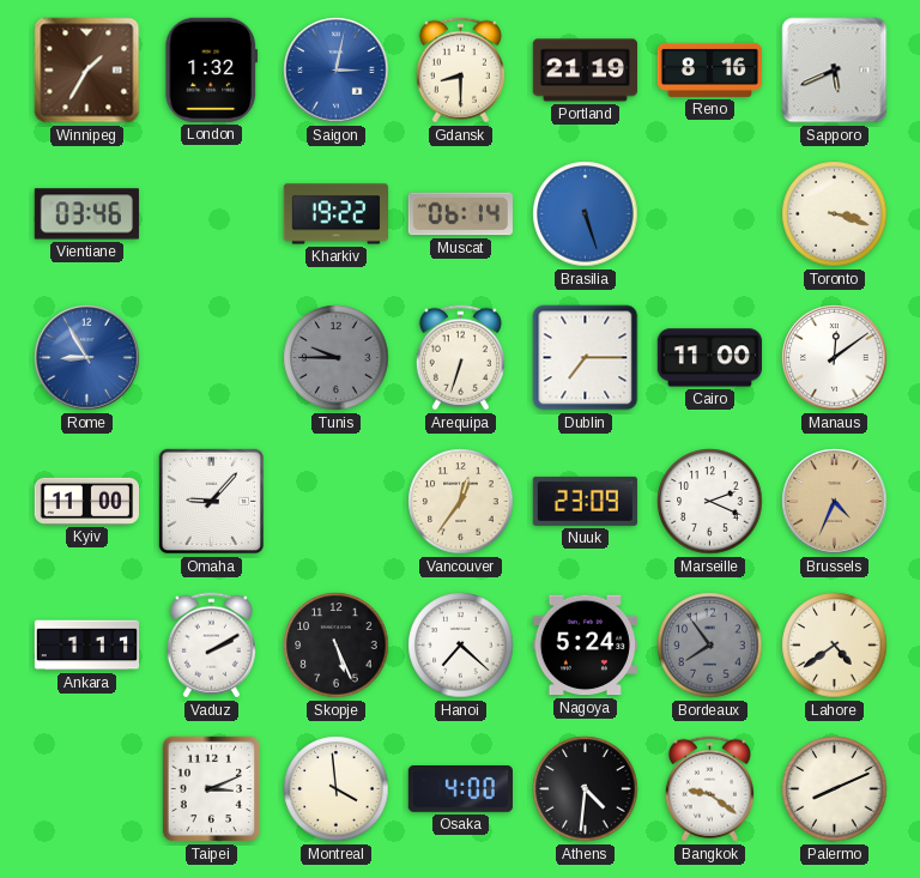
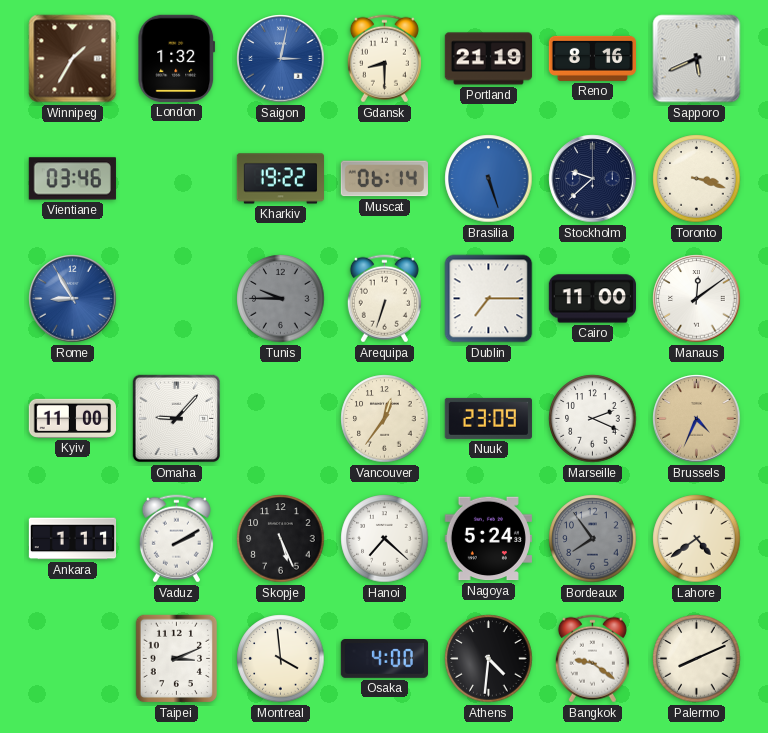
Stockholm: none -> 9:38
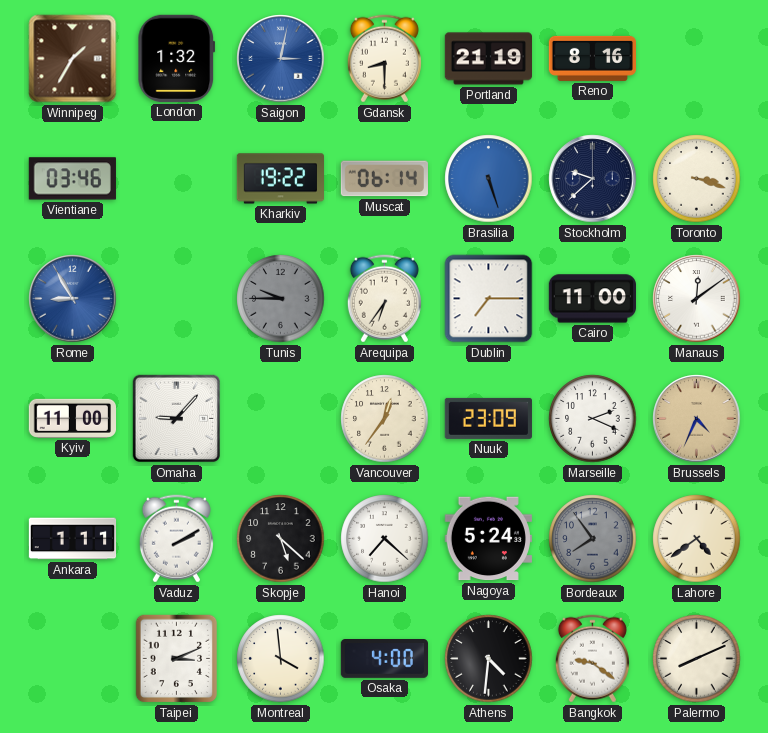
Sapporo: 5:41 -> none
Arequipa: 6:33 -> 6:36
Skopje: 5:26 -> 5:22
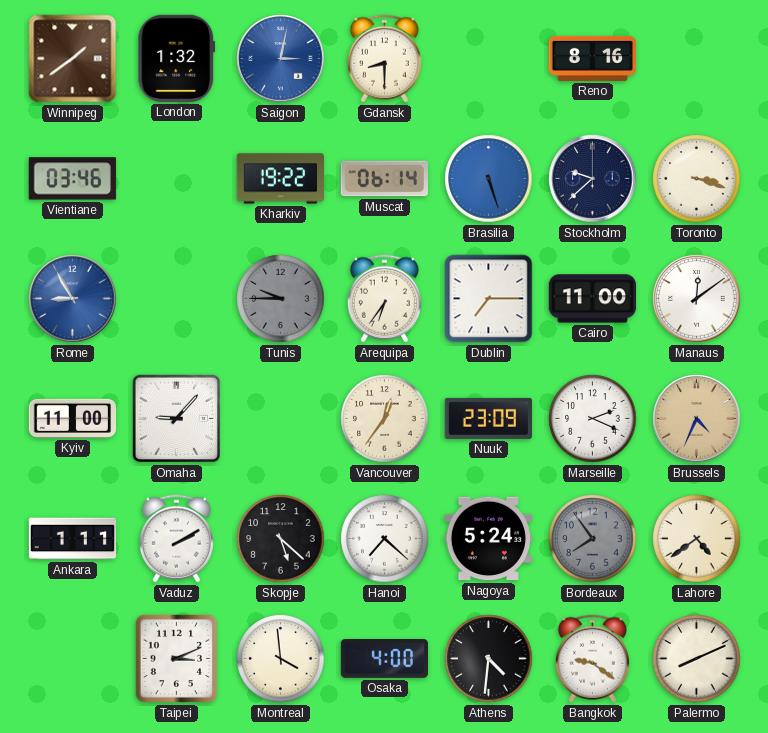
Winnipeg: 1:35 -> 1:39
Portland: 21:19 -> none
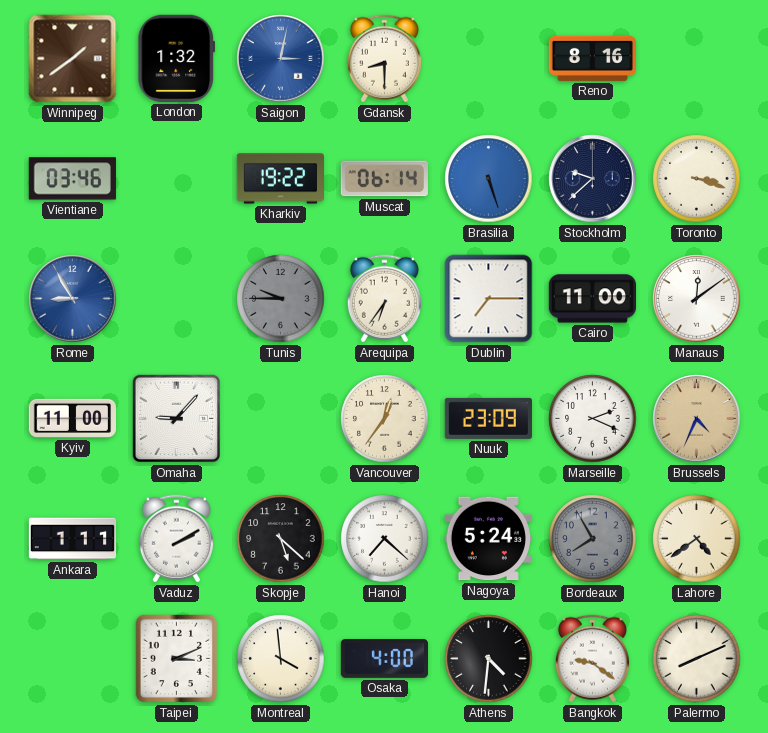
Bordeaux: 7:54 -> 7:55
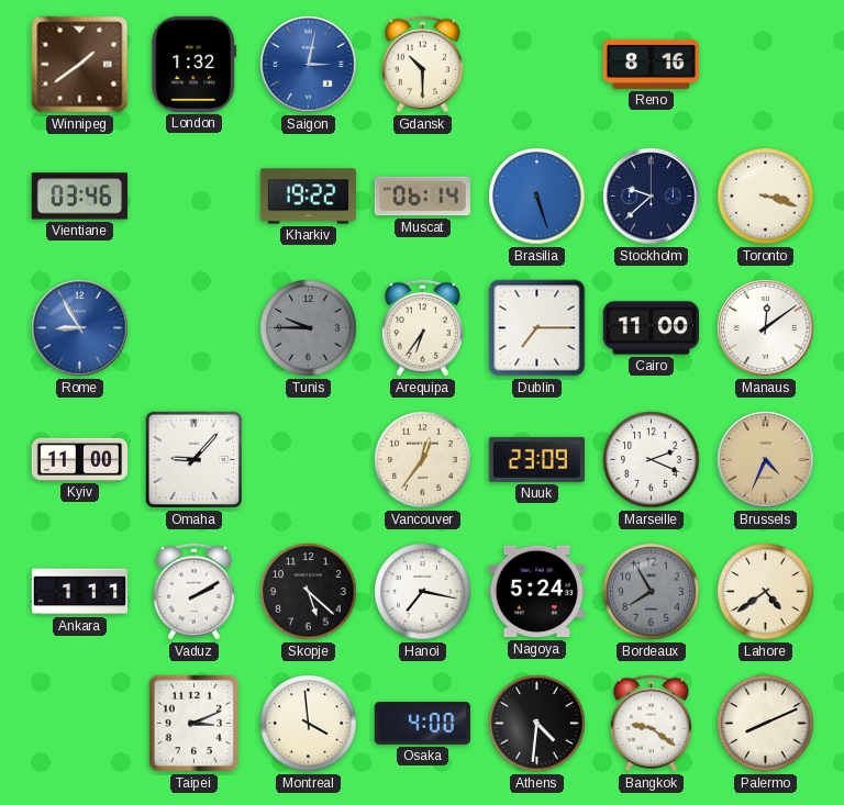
Gdansk: 8:30 -> 10:30
Hanoi: 7:22 -> 7:17
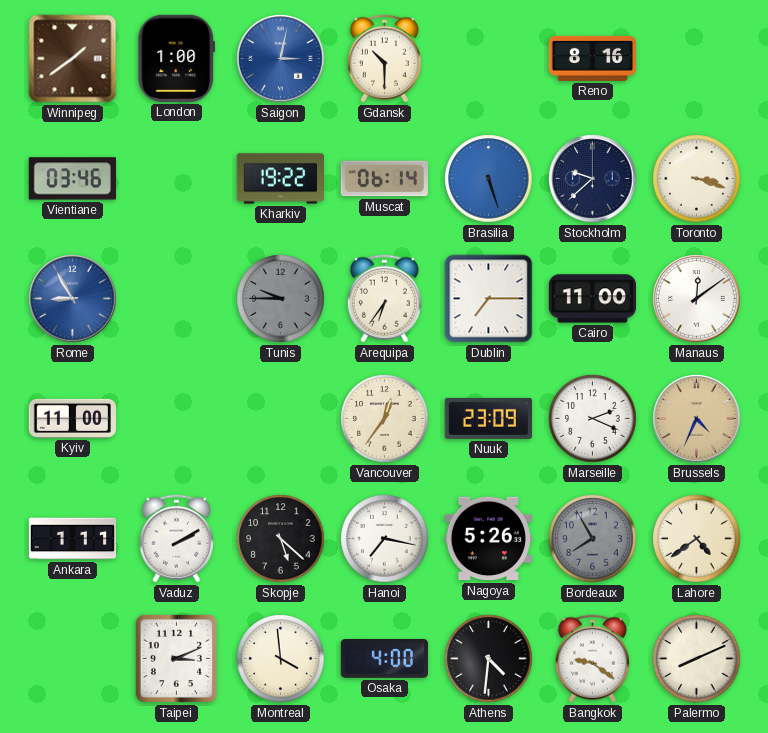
London: 1:32 -> 1:00
Omaha: 9:07 -> none
Nagoya: 5:24 -> 5:26
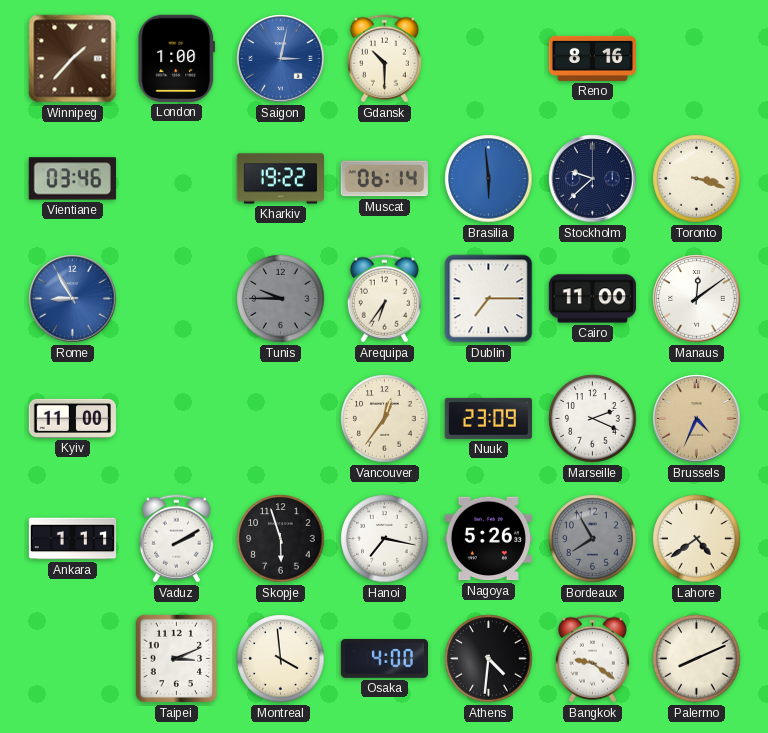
Winnipeg: 1:39 -> 1:37
Brasilia: 5:27 -> 5:59
Skopje: 5:22 -> 5:57
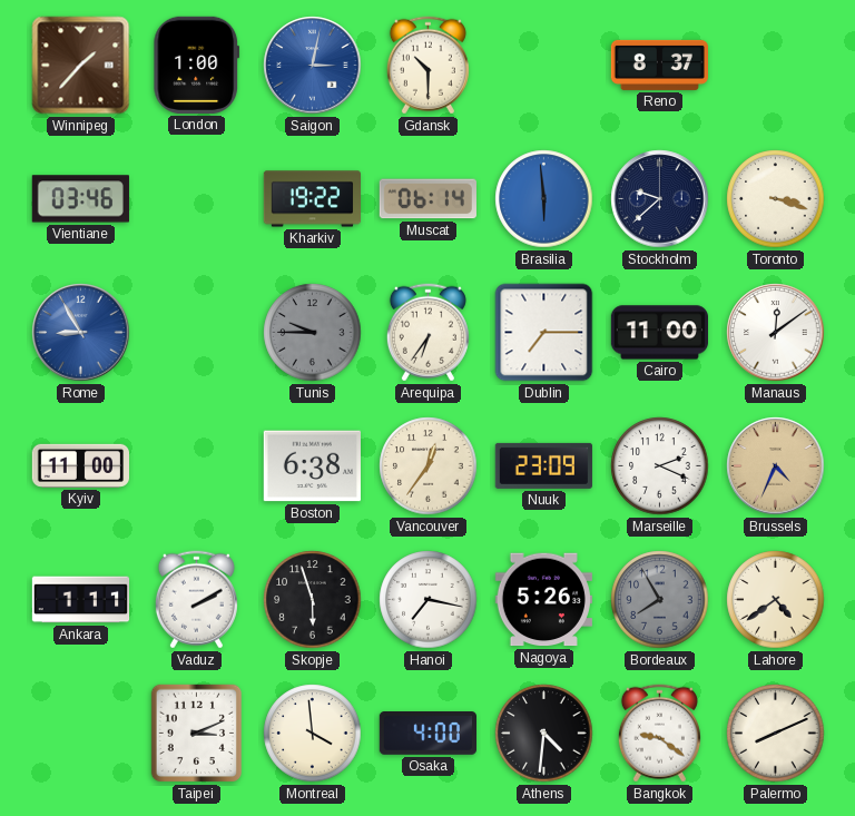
Reno: 8:16 -> 8:37
Boston: none -> 6:38
